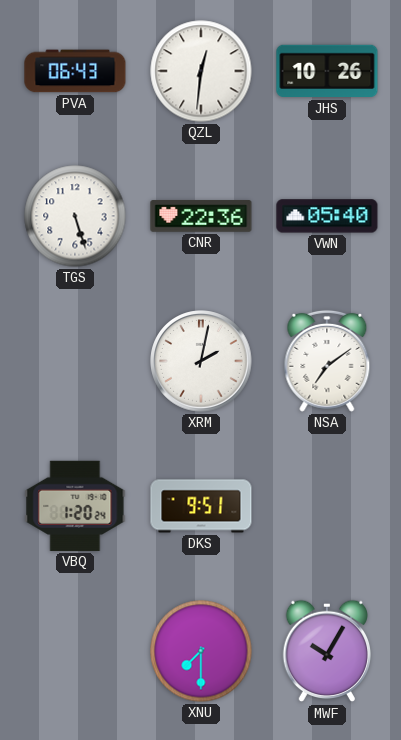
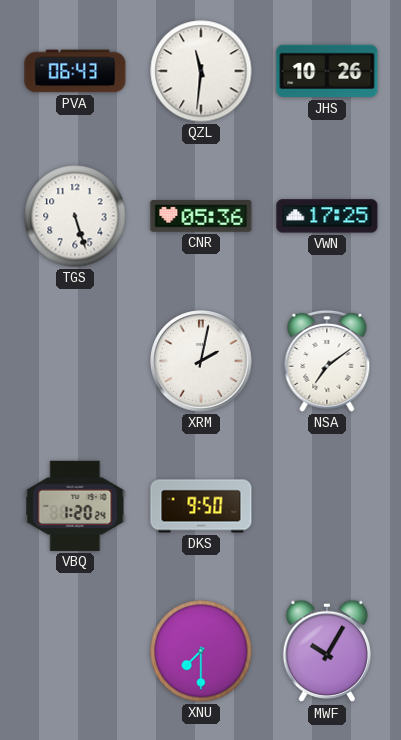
QZL: 12:31 -> 11:31
CNR: 22:36 -> 05:36
VWN: 05:40 -> 17:25
DKS: 9:51 -> 9:50
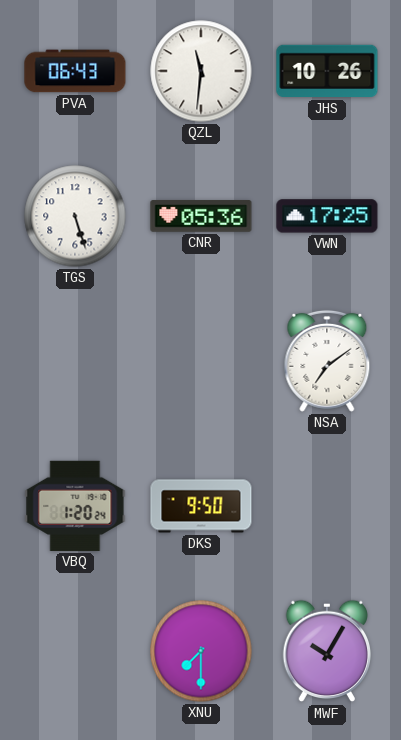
XRM: 2:02 -> none
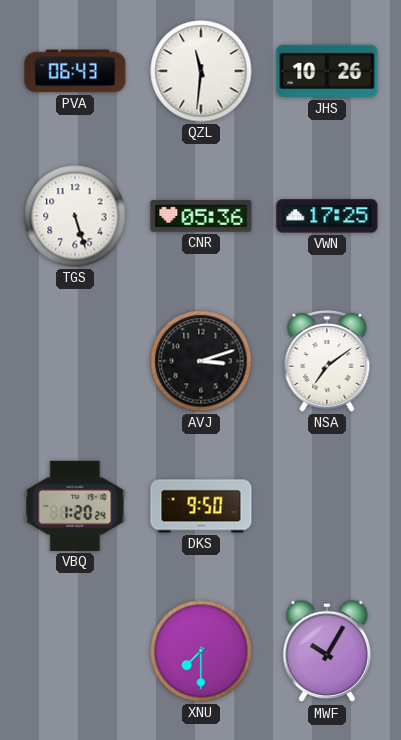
AVJ: none -> 3:12
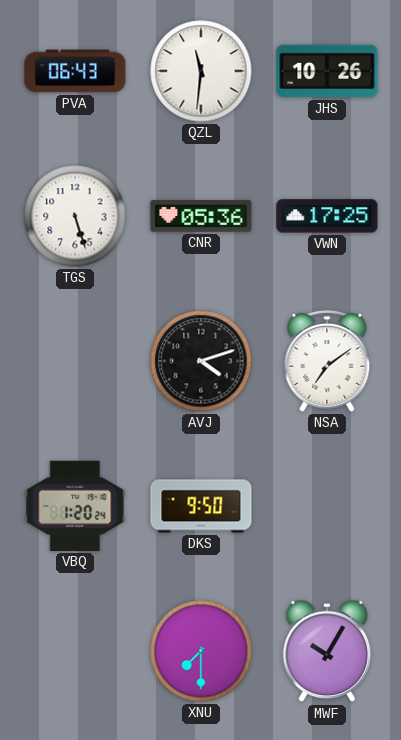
AVJ: 3:12 -> 4:12
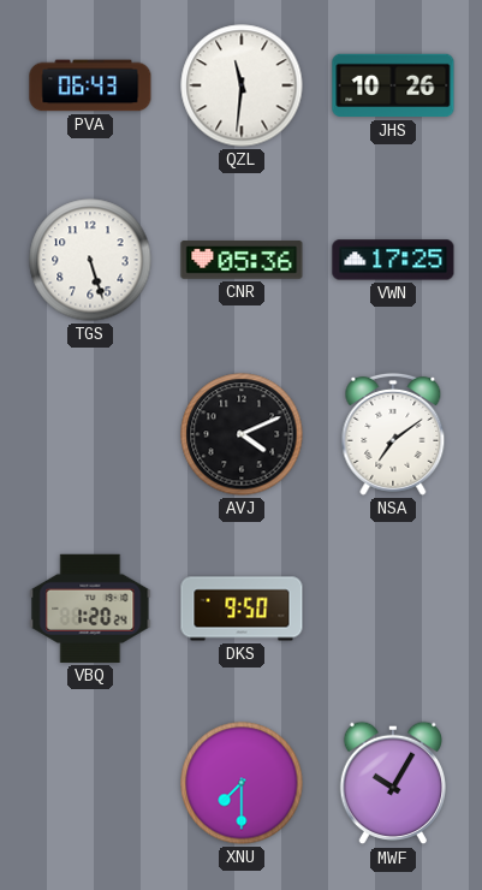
AVJ: 4:12 -> 4:11
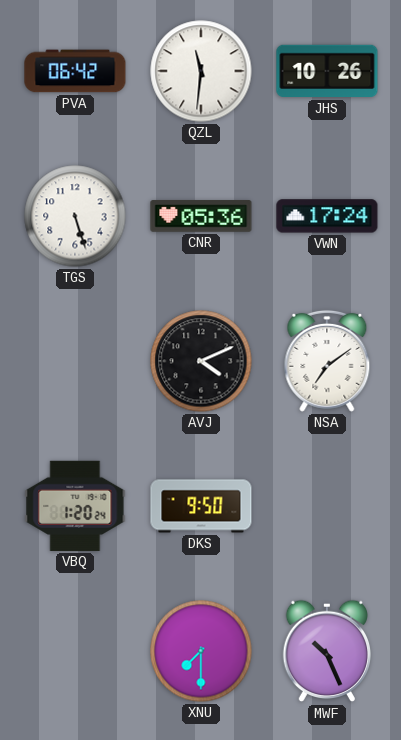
PVA: 06:43 -> 06:42
VWN: 17:25 -> 17:24
MWF: 10:05 -> 10:26
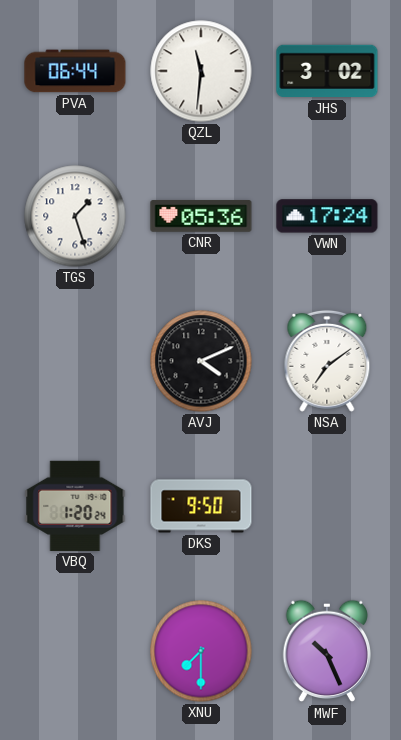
PVA: 06:42 -> 06:44
JHS: 10:26 -> 3:02
TGS: 5:27 -> 1:27
